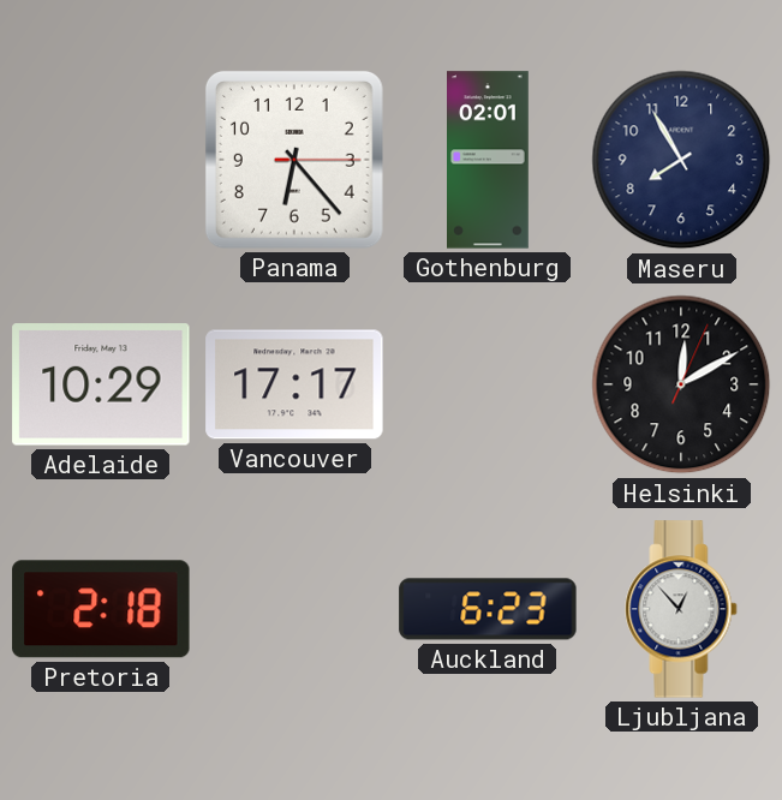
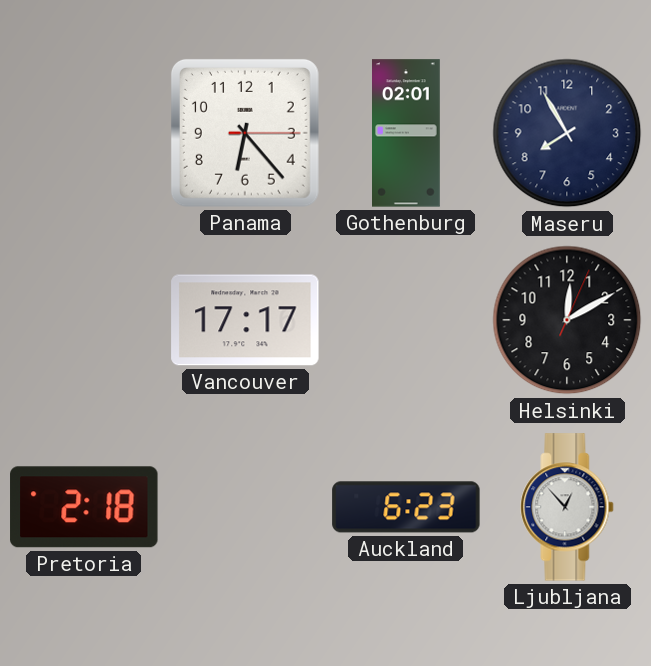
Adelaide: 10:29 -> none
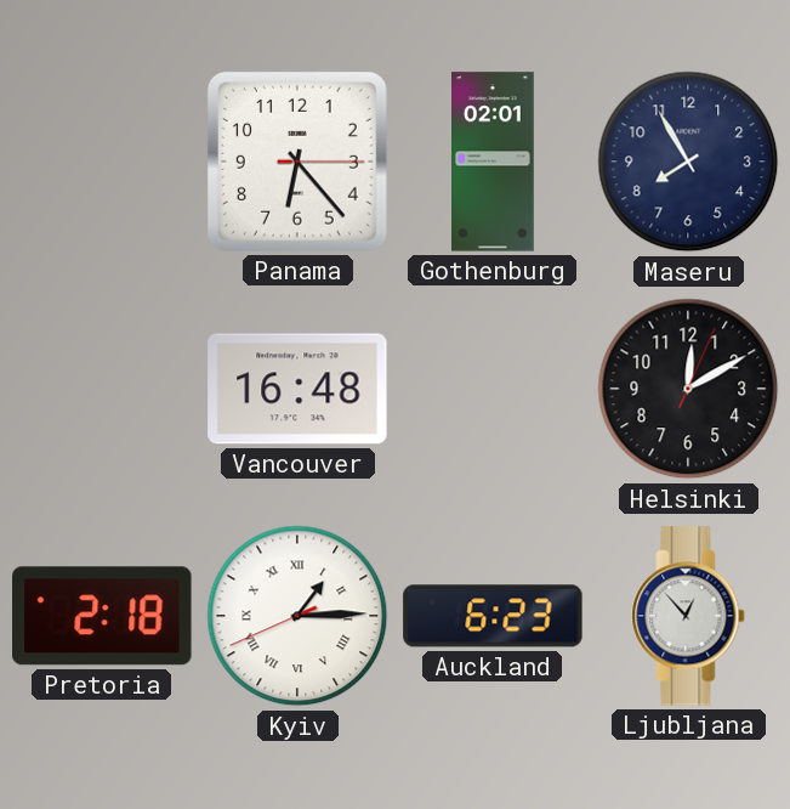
Vancouver: 17:17 -> 16:48
Kyiv: none -> 1:14
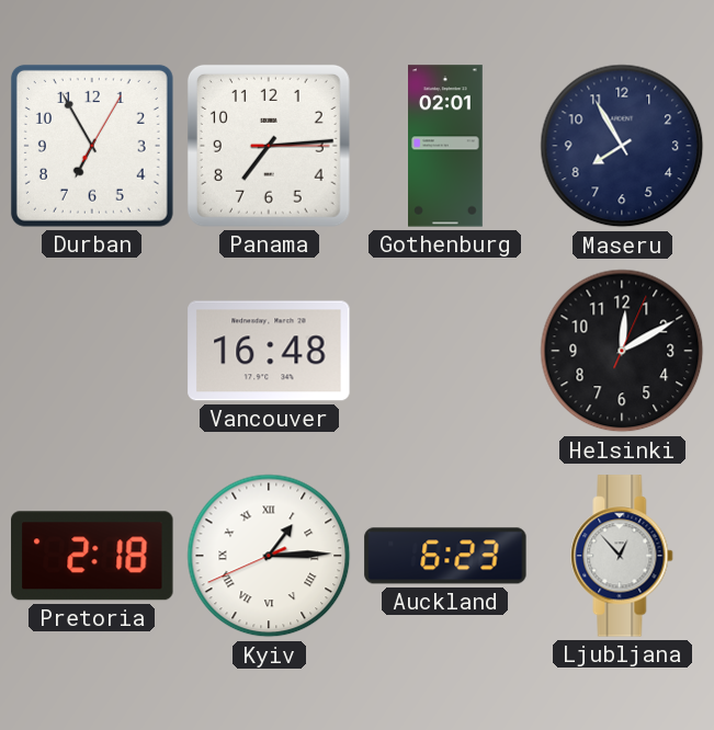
Durban: none -> 6:55
Panama: 6:23 -> 7:14
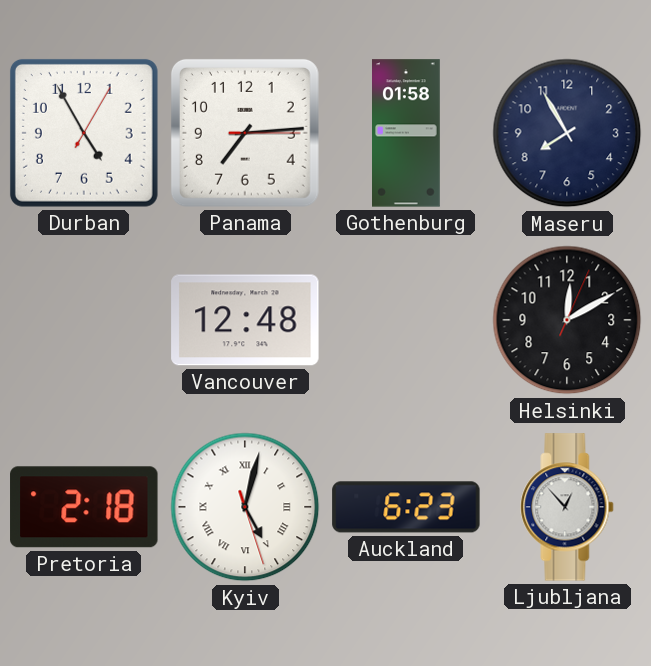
Durban: 6:55 -> 4:55
Gothenburg: 02:01 -> 01:58
Vancouver: 16:48 -> 12:48
Kyiv: 1:14 -> 5:02
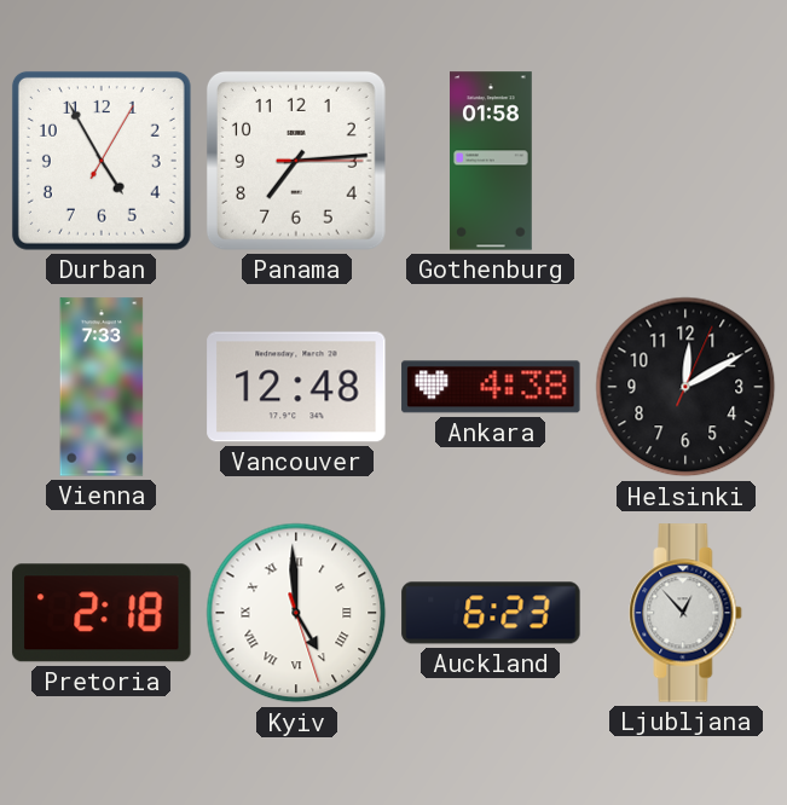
Maseru: 7:55 -> none
Vienna: none -> 7:33
Ankara: none -> 4:38
Kyiv: 5:02 -> 4:59
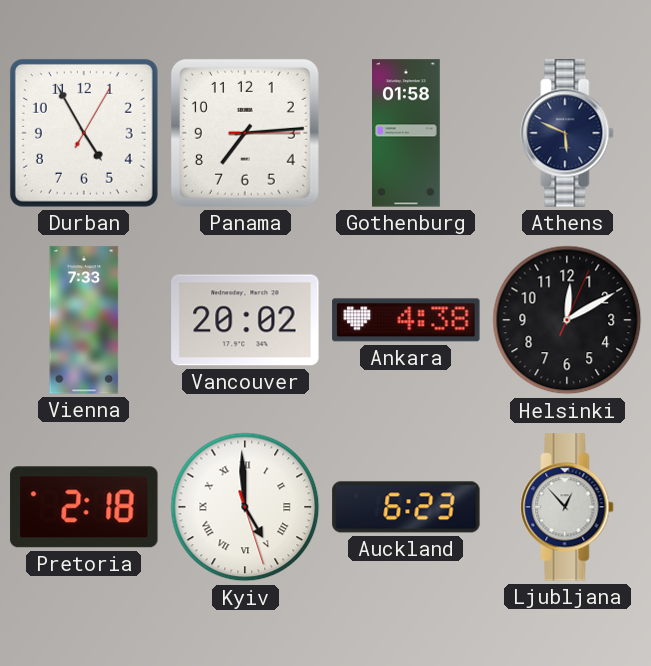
Athens: none -> 5:49
Vancouver: 12:48 -> 20:02
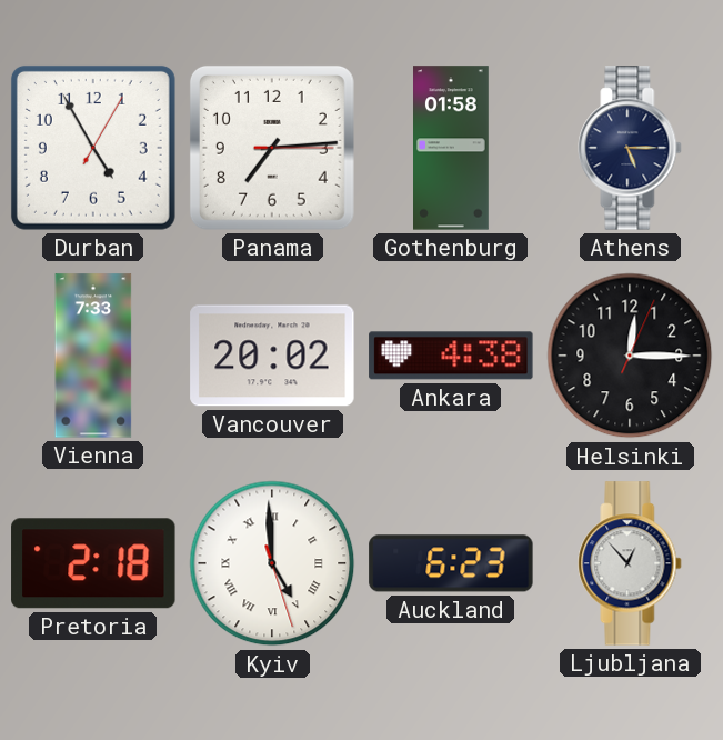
Athens: 5:49 -> 5:15
Helsinki: 12:10 -> 12:15
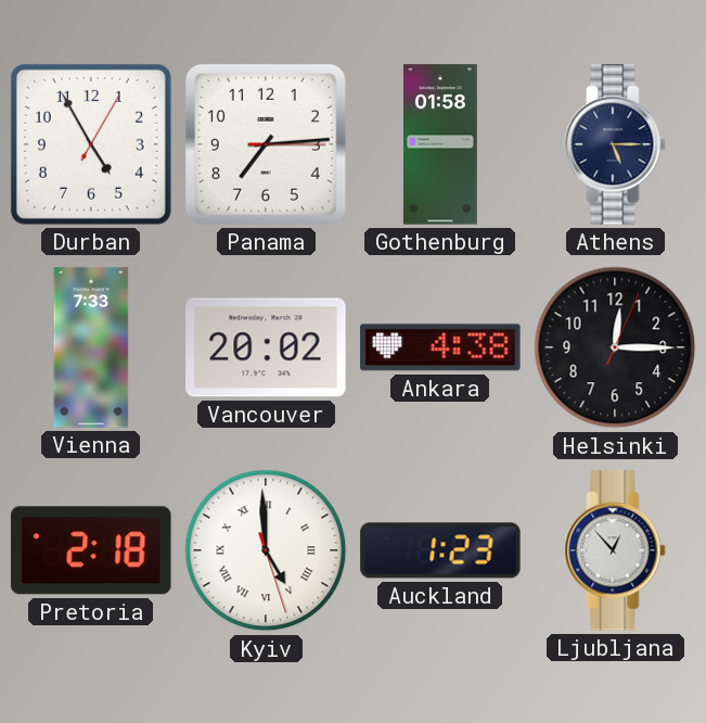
Auckland: 6:23 -> 1:23
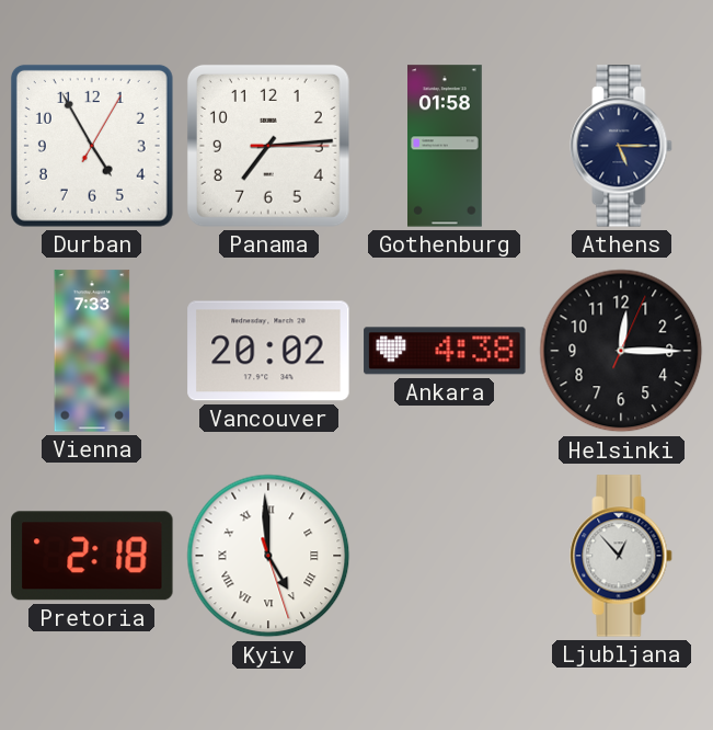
Auckland: 1:23 -> none
